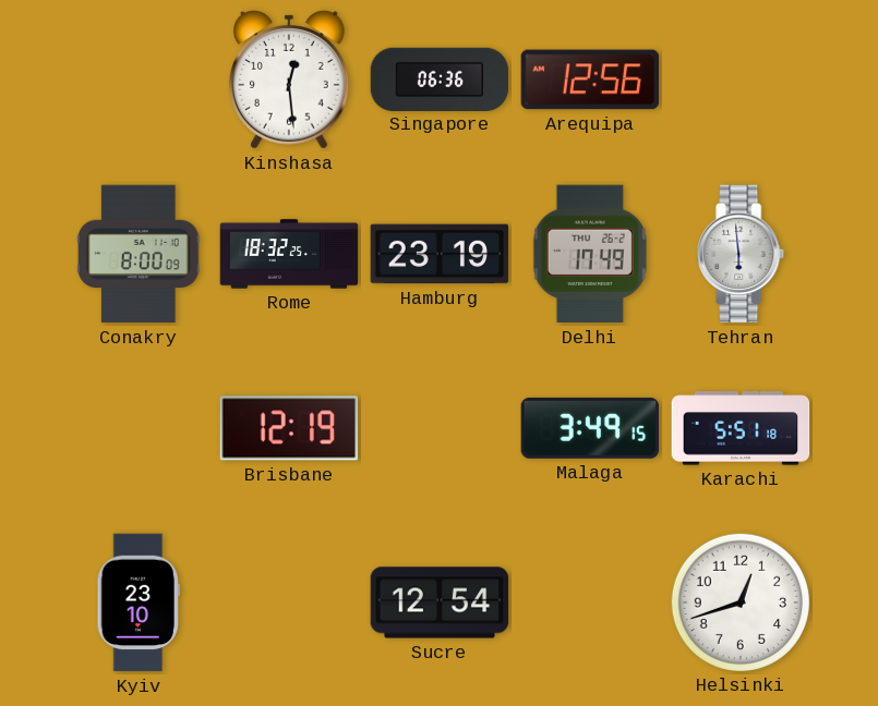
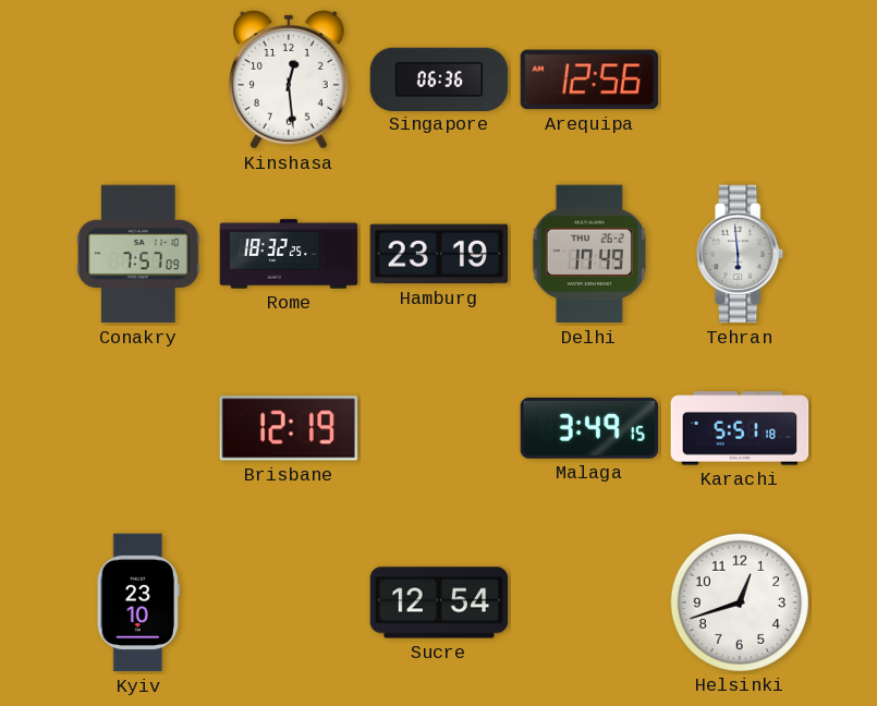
Conakry: 8:00 -> 7:57
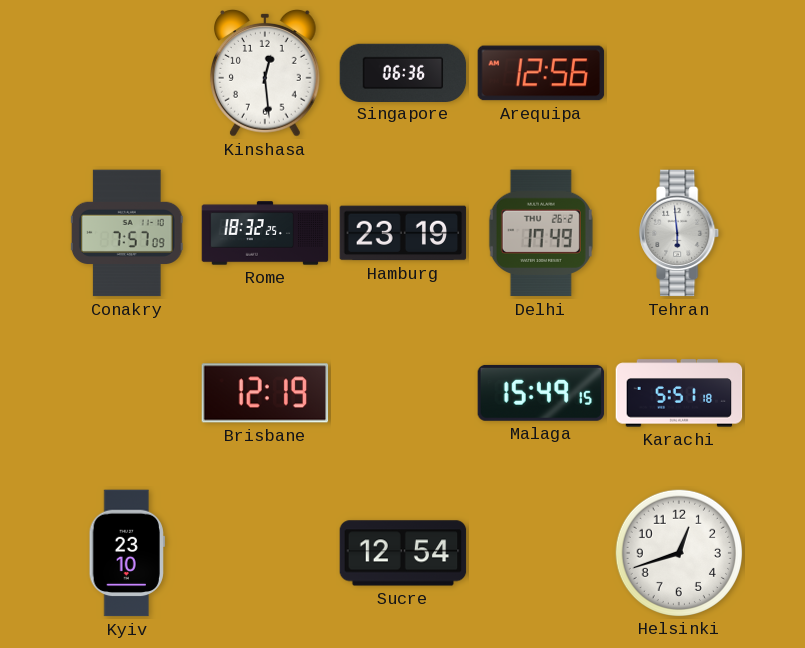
Malaga: 3:49 -> 15:49
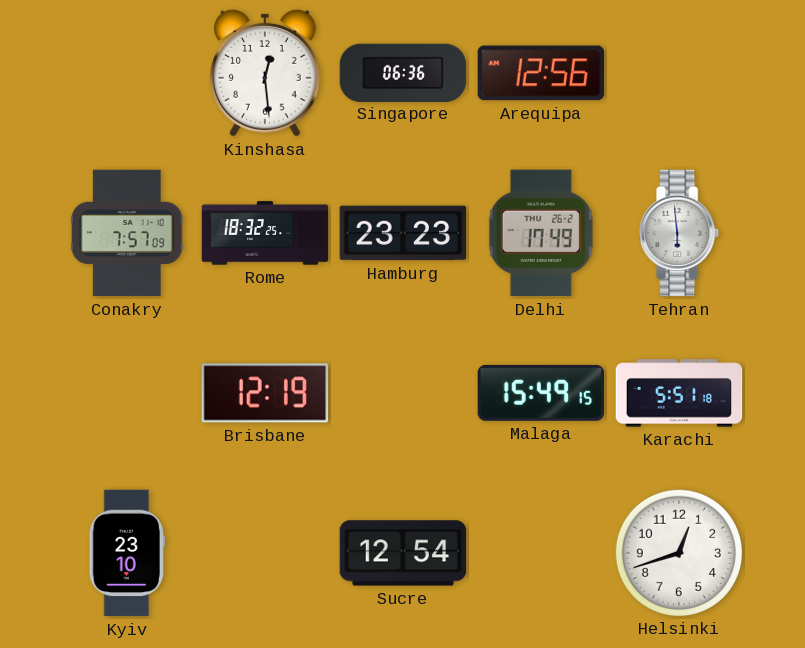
Hamburg: 23:19 -> 23:23
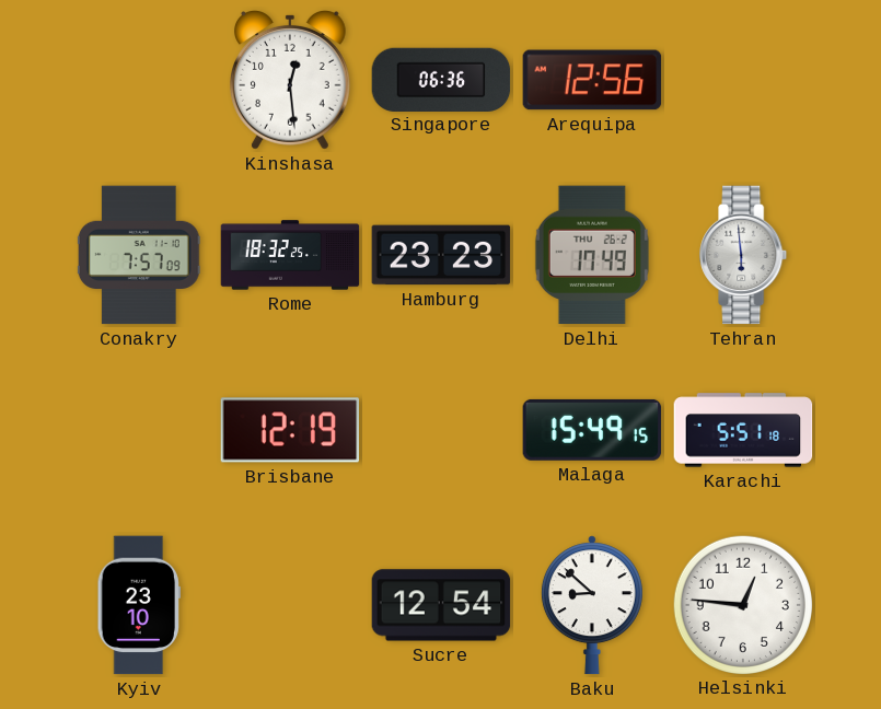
Baku: none -> 8:52
Helsinki: 12:42 -> 12:46
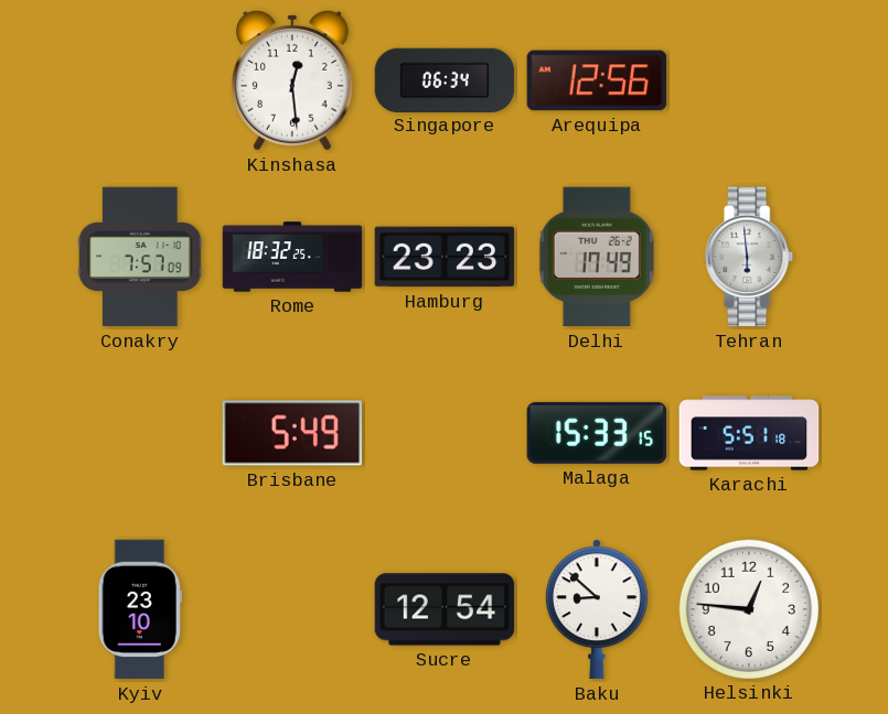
Singapore: 06:36 -> 06:34
Brisbane: 12:19 -> 5:49
Malaga: 15:49 -> 15:33
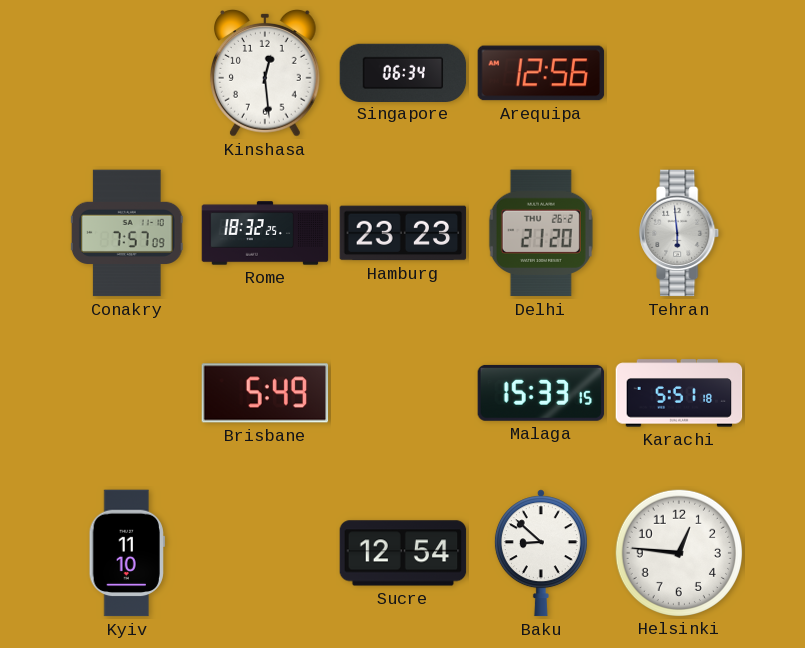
Delhi: 17:49 -> 21:20
Kyiv: 23:10 -> 11:10
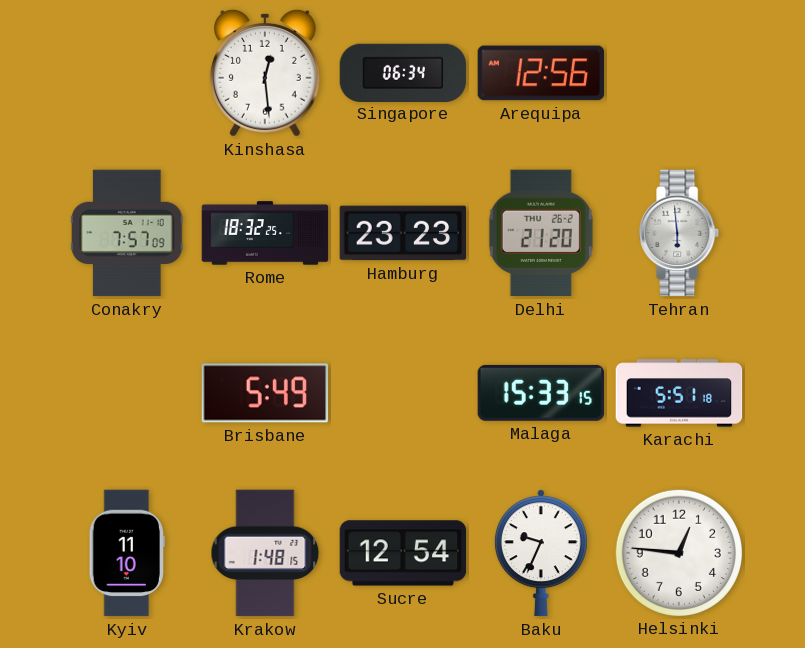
Krakow: none -> 1:48
Baku: 8:52 -> 9:34
